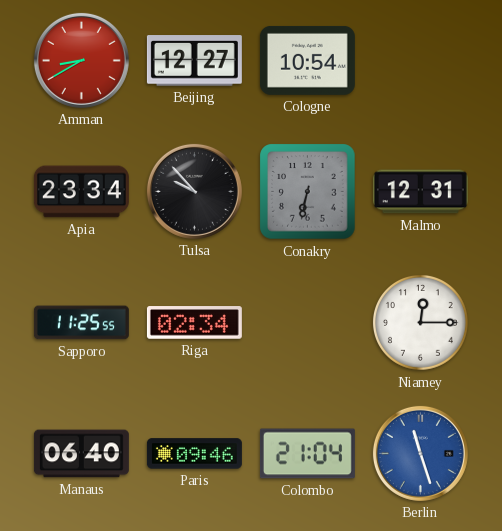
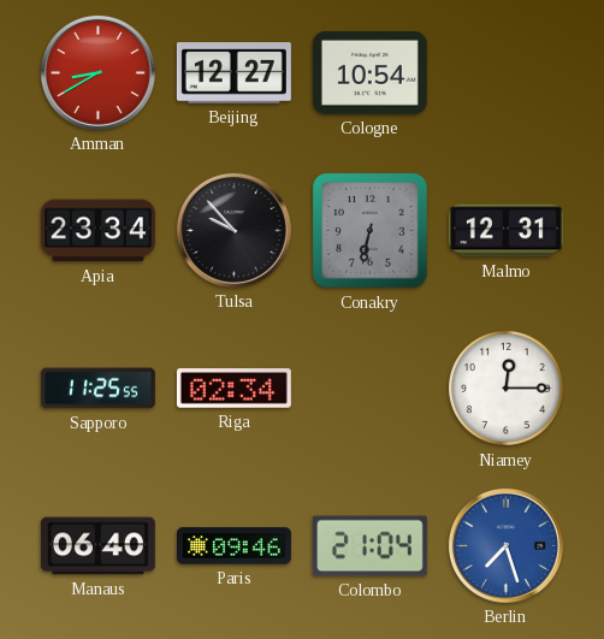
Berlin: 11:27 -> 7:27
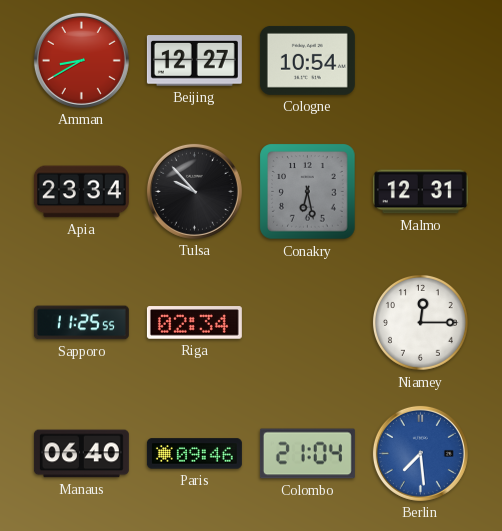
Conakry: 6:32 -> 6:28
Berlin: 7:27 -> 7:29
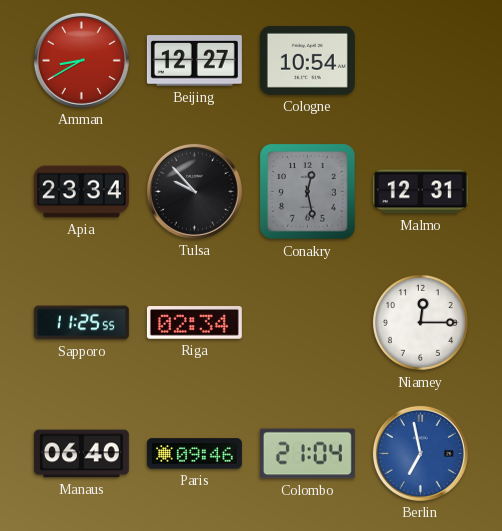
Conakry: 6:28 -> 12:28
Berlin: 7:29 -> 6:58
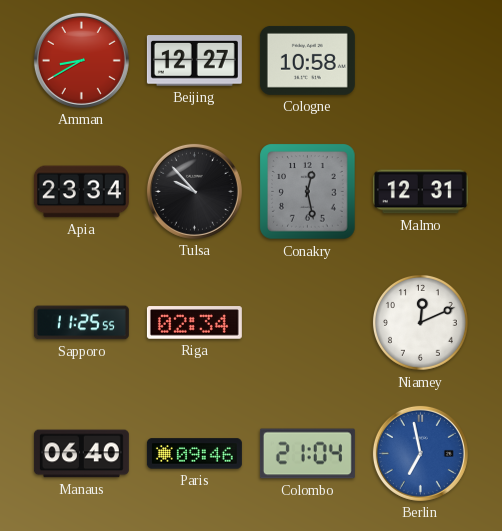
Cologne: 10:54 -> 10:58
Niamey: 12:15 -> 12:11
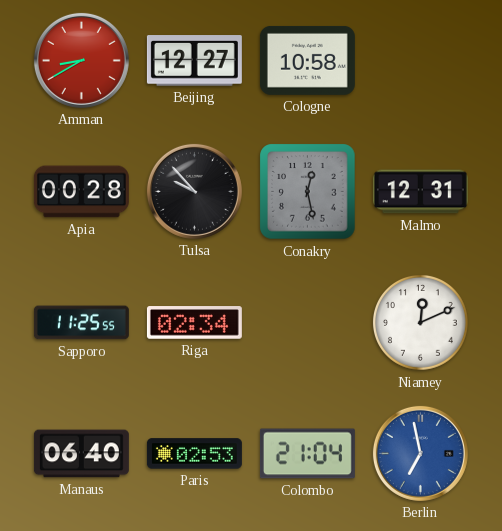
Apia: 23:34 -> 00:28
Paris: 09:46 -> 02:53
